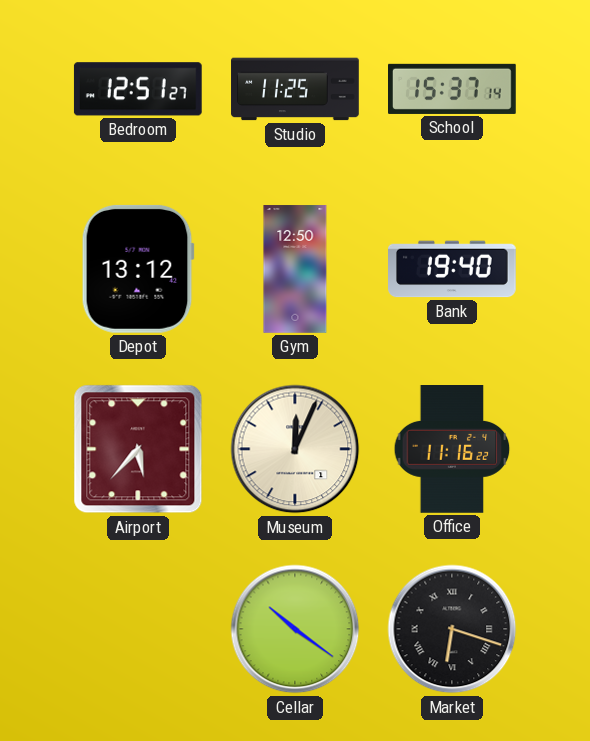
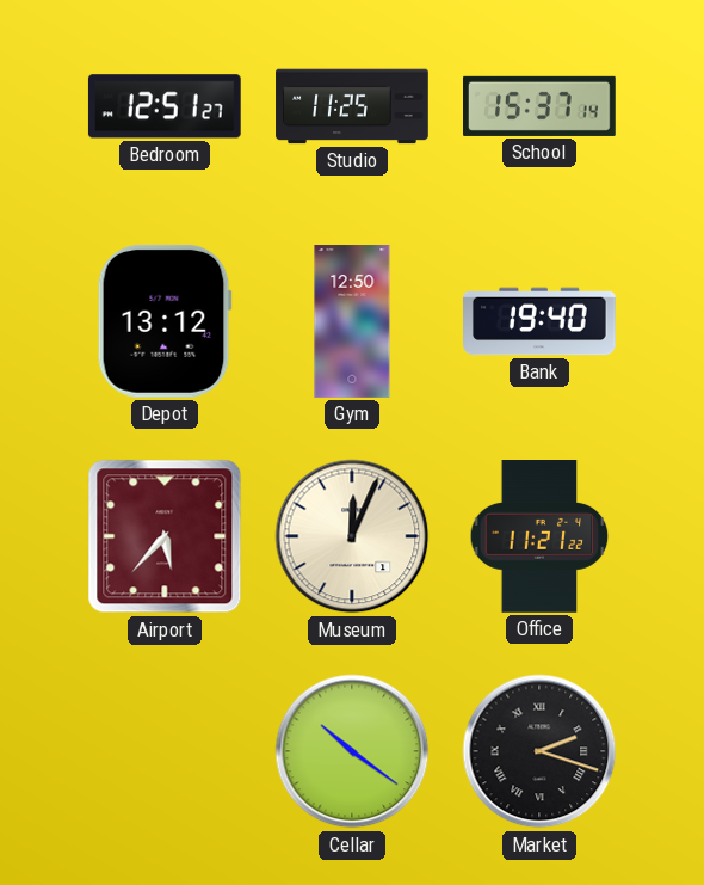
Office: 11:16 -> 11:21
Market: 6:18 -> 2:18
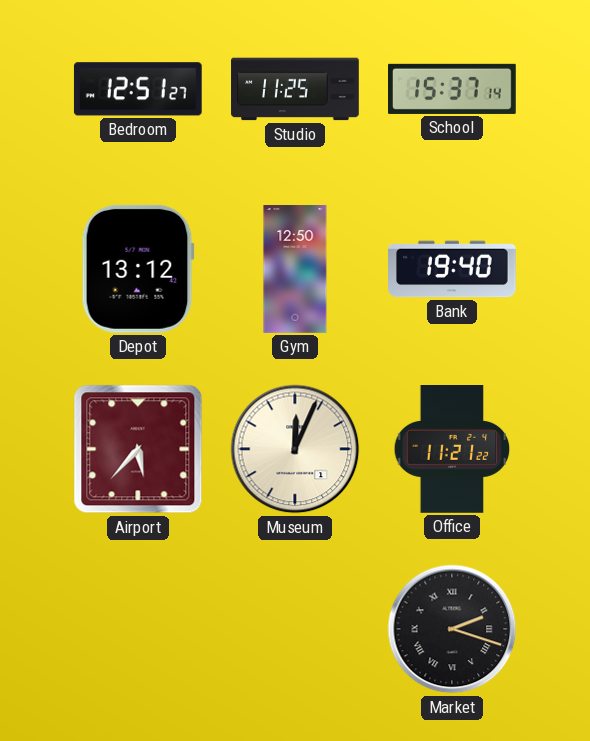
Cellar: 10:21 -> none
